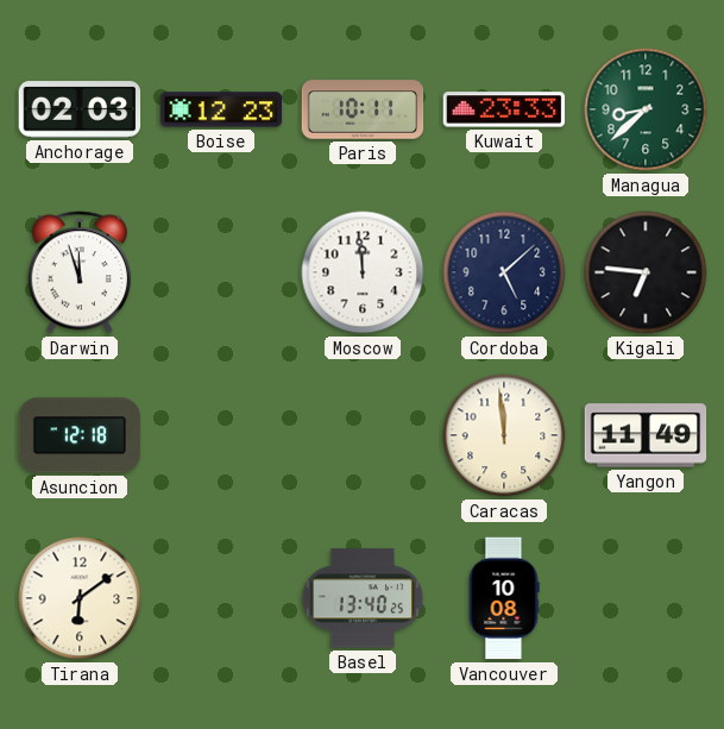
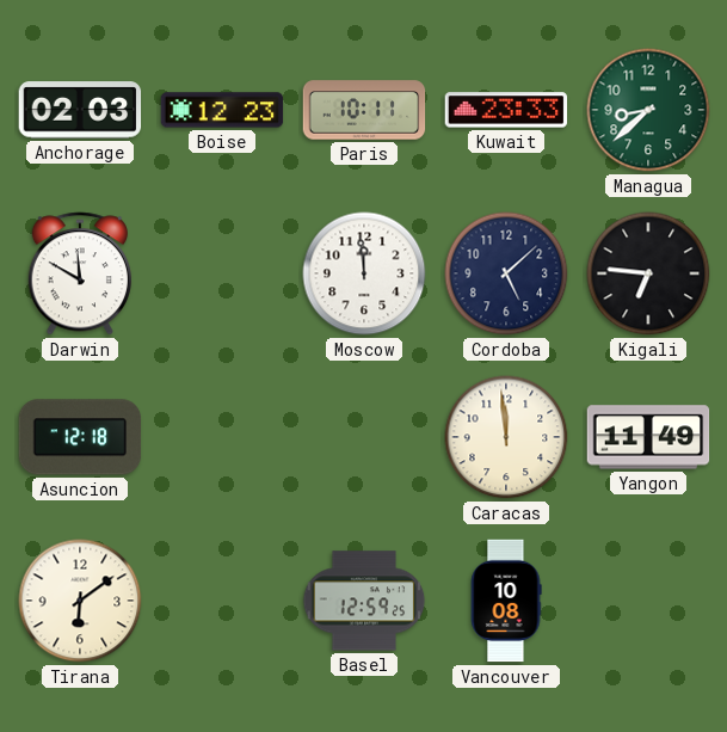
Darwin: 11:57 -> 11:50
Basel: 13:40 -> 12:59
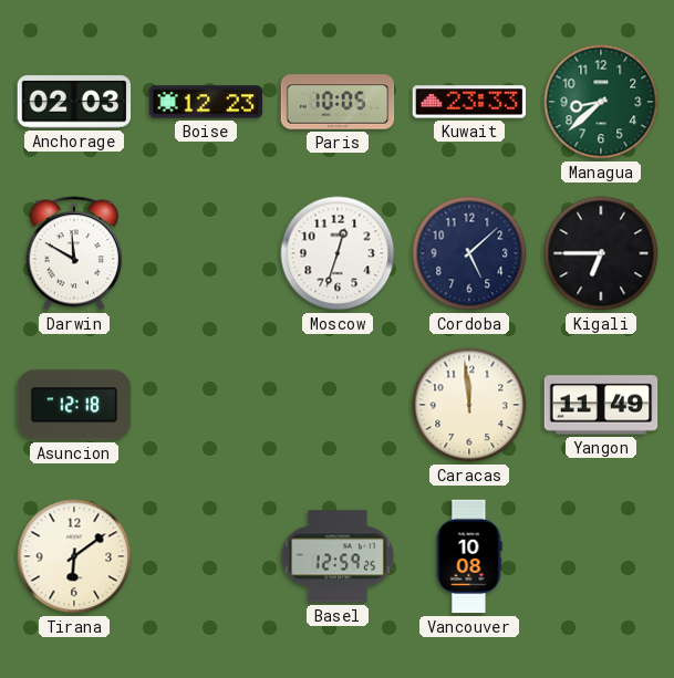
Paris: 10:11 -> 10:05
Moscow: 11:59 -> 12:33
Kigali: 6:46 -> 6:45
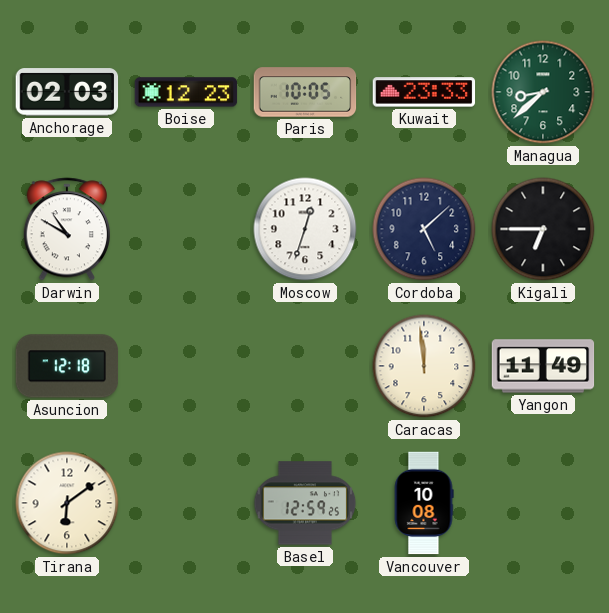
Darwin: 11:50 -> 10:50
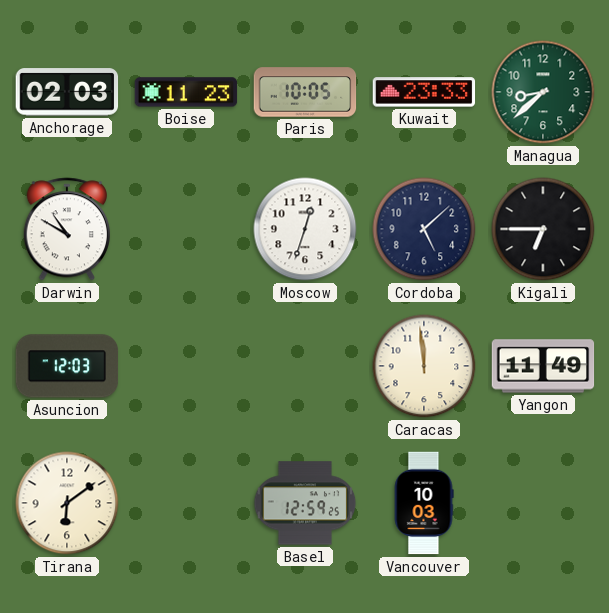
Boise: 12:23 -> 11:23
Asuncion: 12:18 -> 12:03
Vancouver: 10:08 -> 10:03
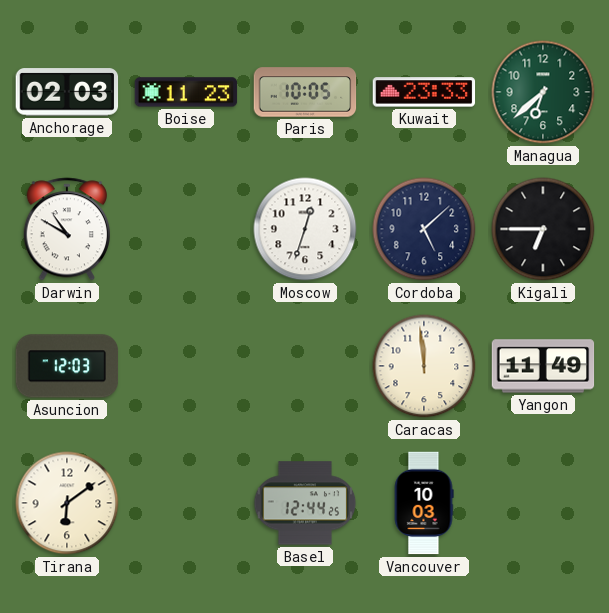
Managua: 8:38 -> 6:38
Basel: 12:59 -> 12:44
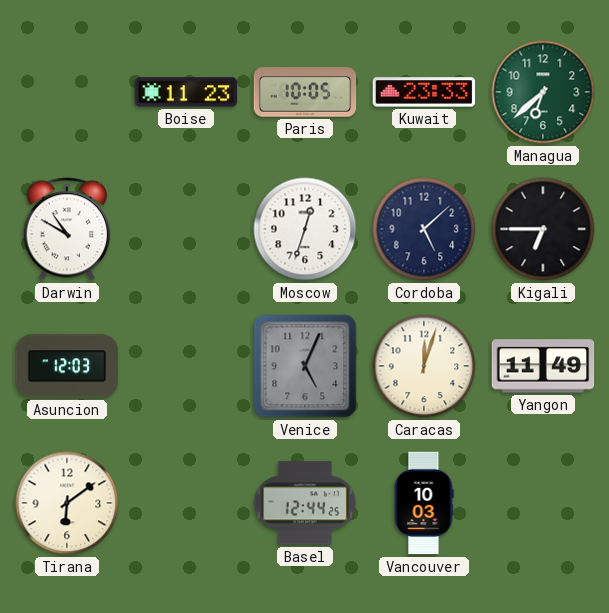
Anchorage: 02:03 -> none
Venice: none -> 5:04
Caracas: 11:59 -> 12:03
